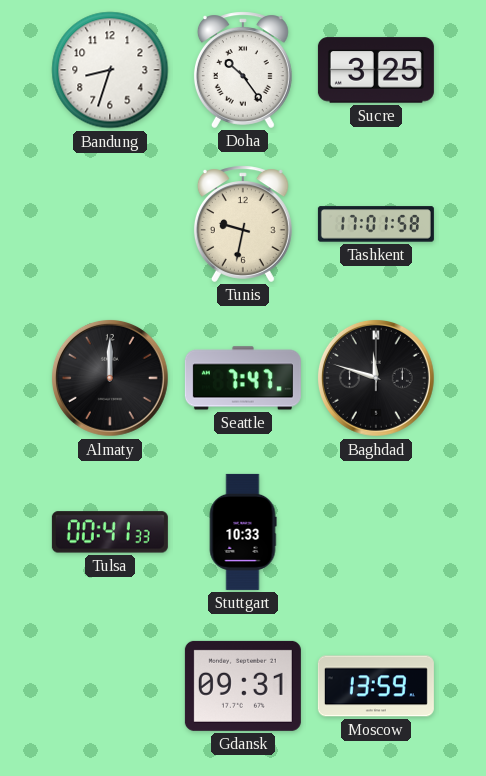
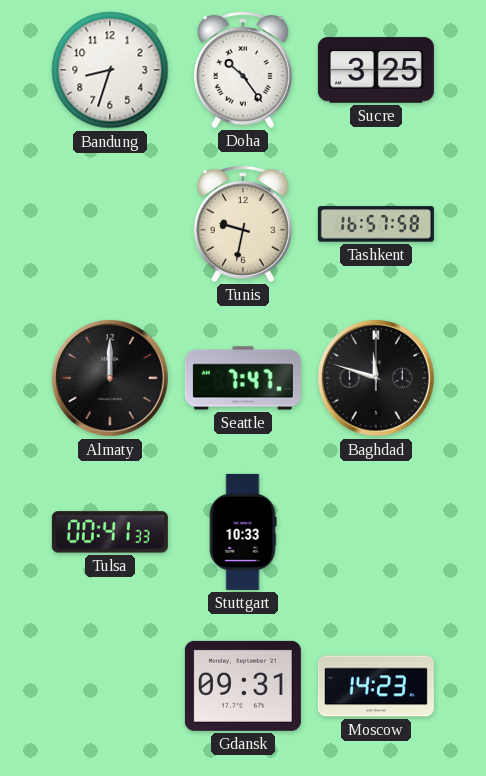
Tashkent: 17:01 -> 16:57
Moscow: 13:59 -> 14:23
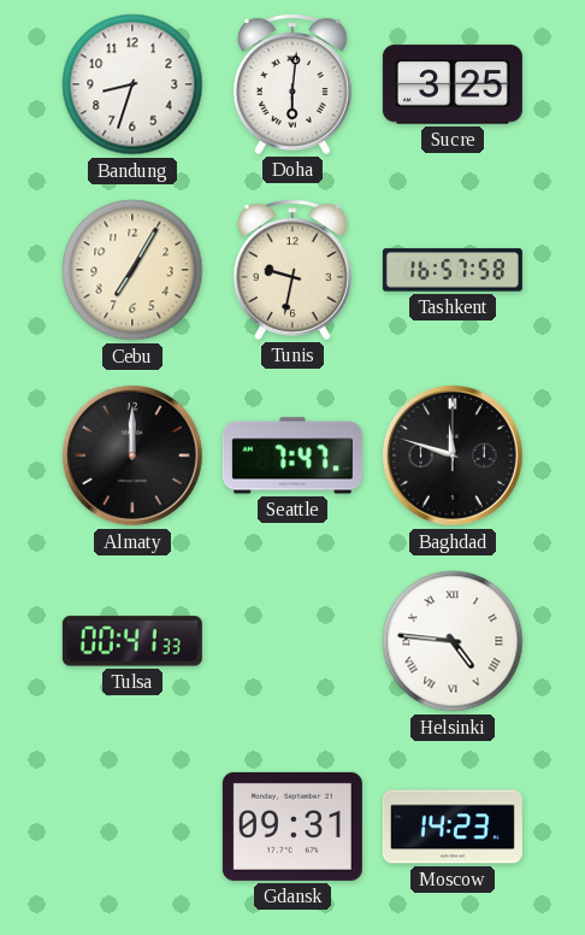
Doha: 10:24 -> 6:01
Cebu: none -> 7:05
Stuttgart: 10:33 -> none
Helsinki: none -> 4:46
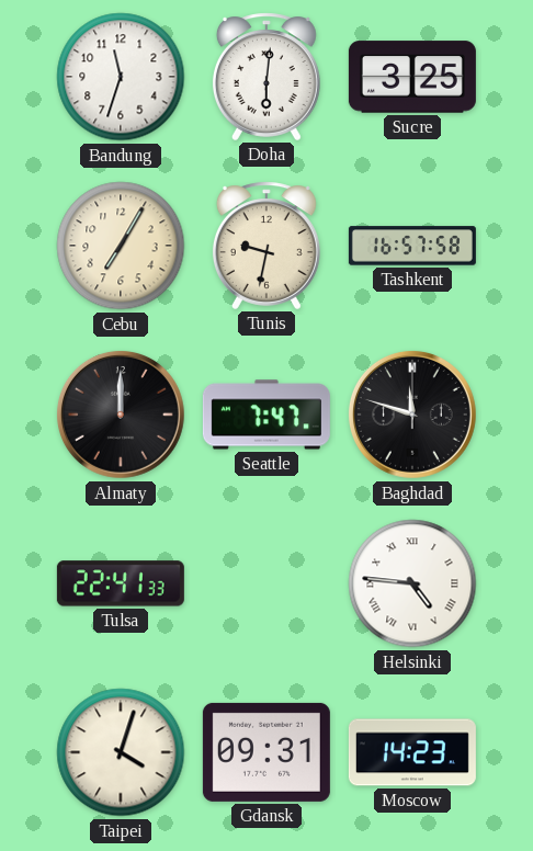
Bandung: 8:33 -> 11:33
Tulsa: 00:41 -> 22:41
Taipei: none -> 4:03
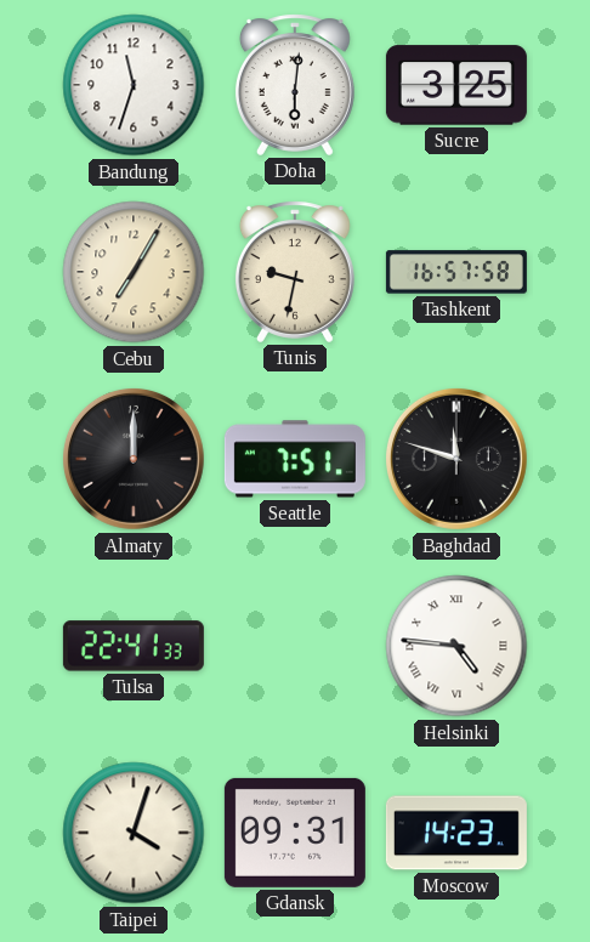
Seattle: 7:47 -> 7:51
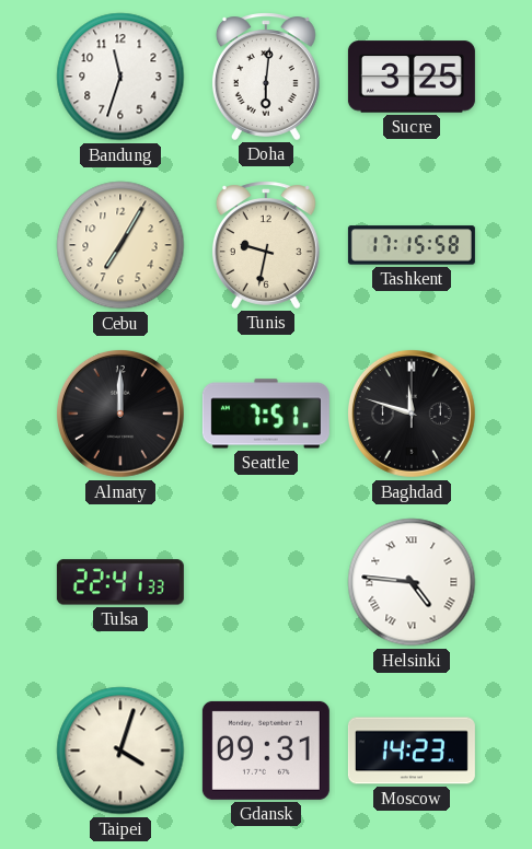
Tashkent: 16:57 -> 17:15
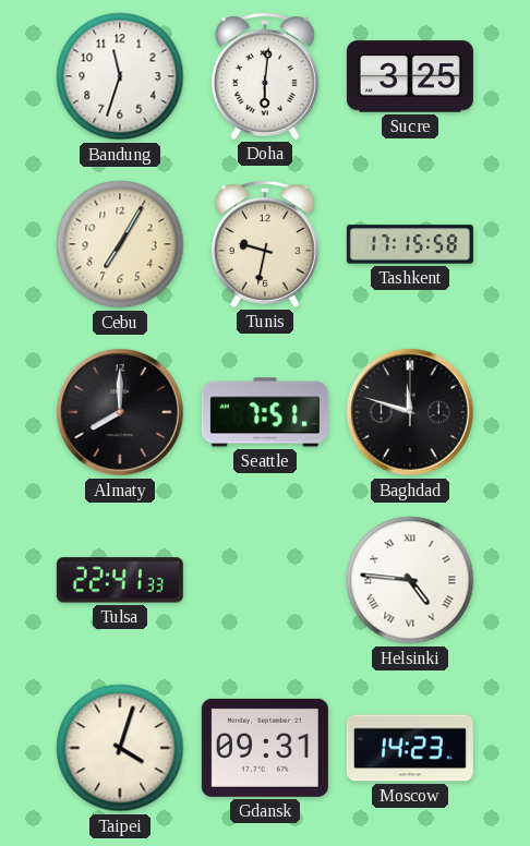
Almaty: 12:00 -> 8:00
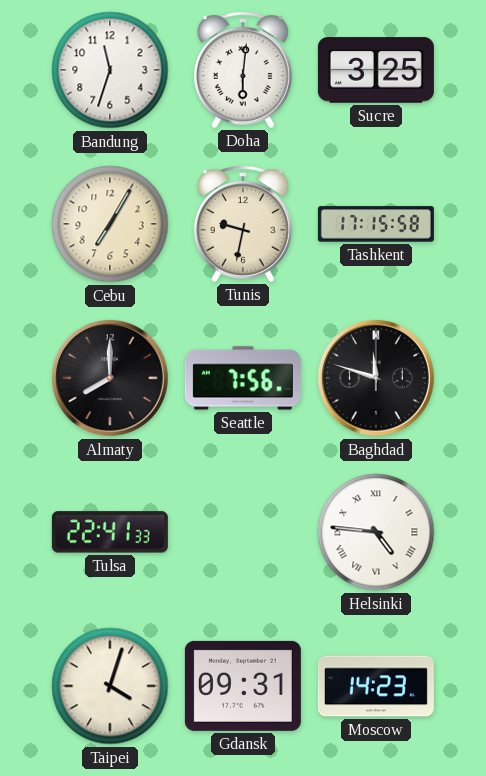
Seattle: 7:51 -> 7:56
